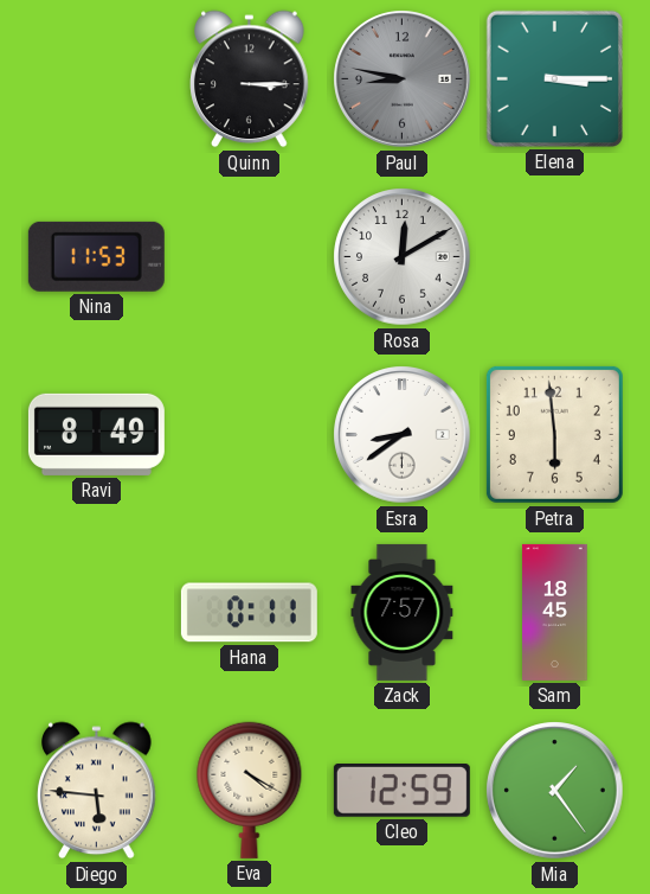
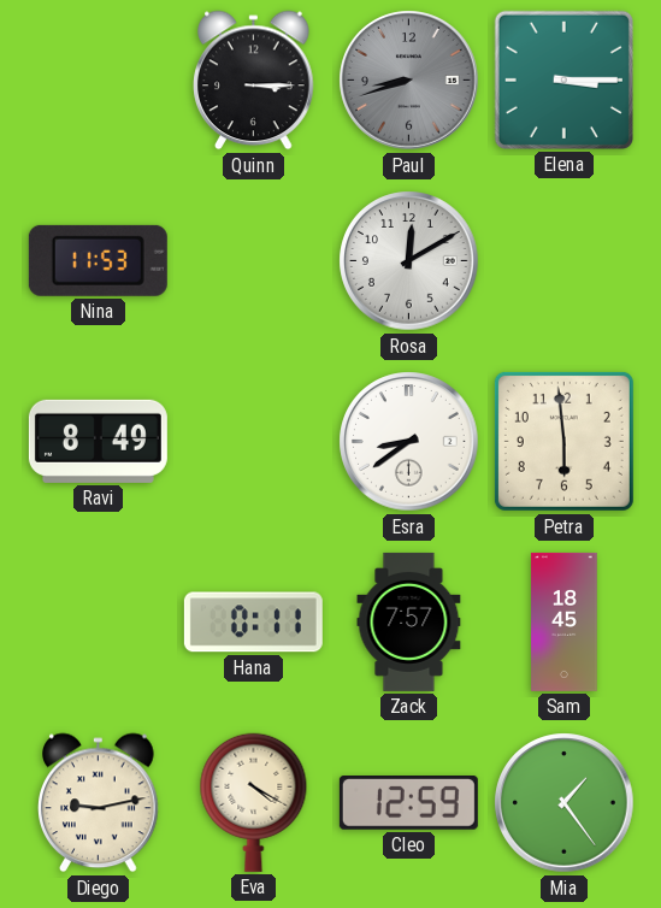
Paul: 8:47 -> 8:42
Diego: 5:46 -> 9:13
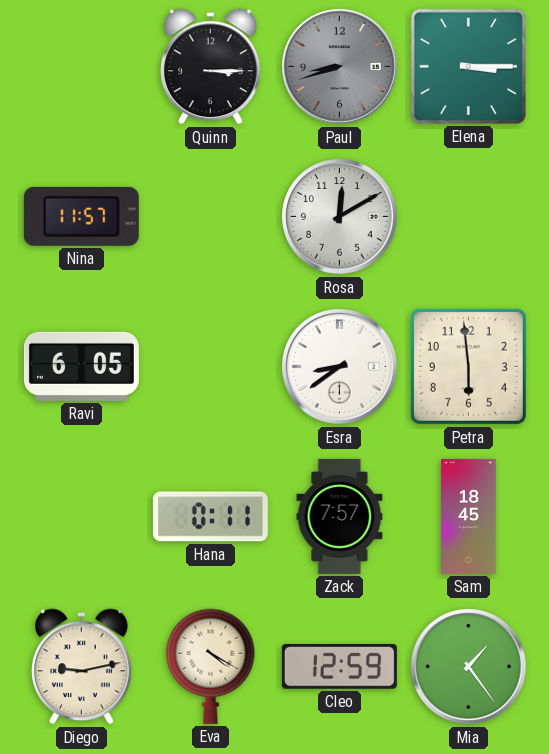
Nina: 11:53 -> 11:57
Ravi: 8:49 -> 6:05
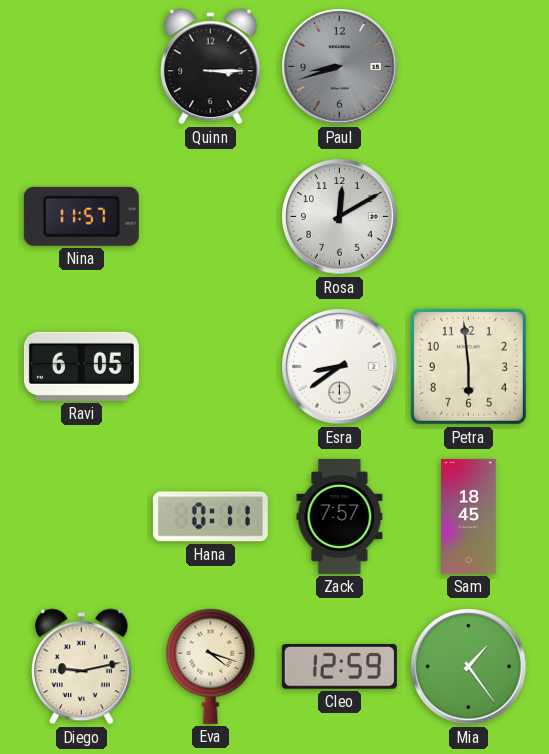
Elena: 3:15 -> none
Eva: 4:20 -> 4:18
